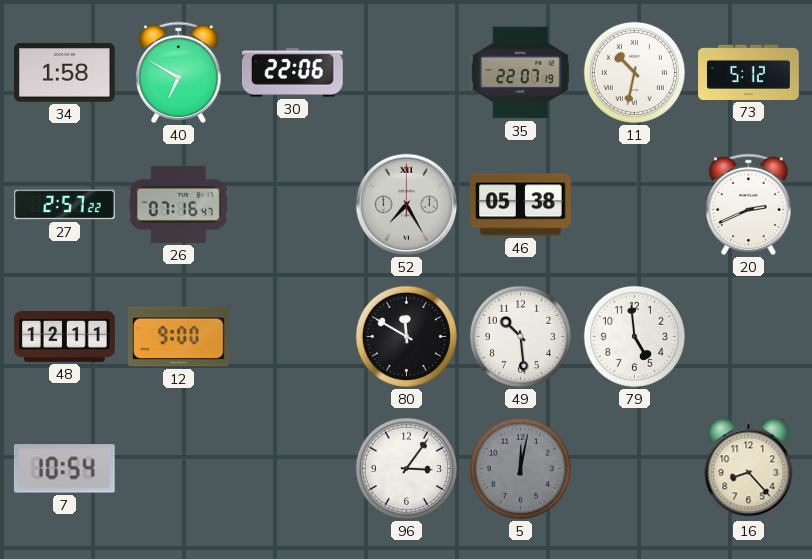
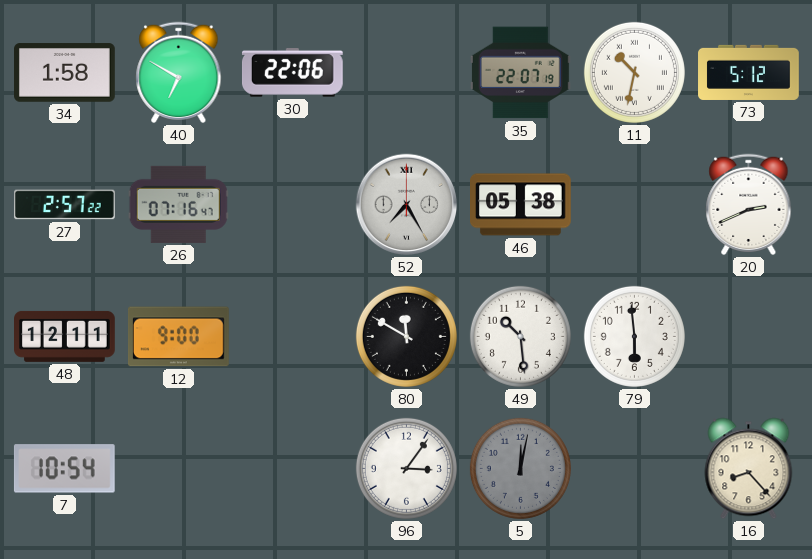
79: 4:59 -> 5:59
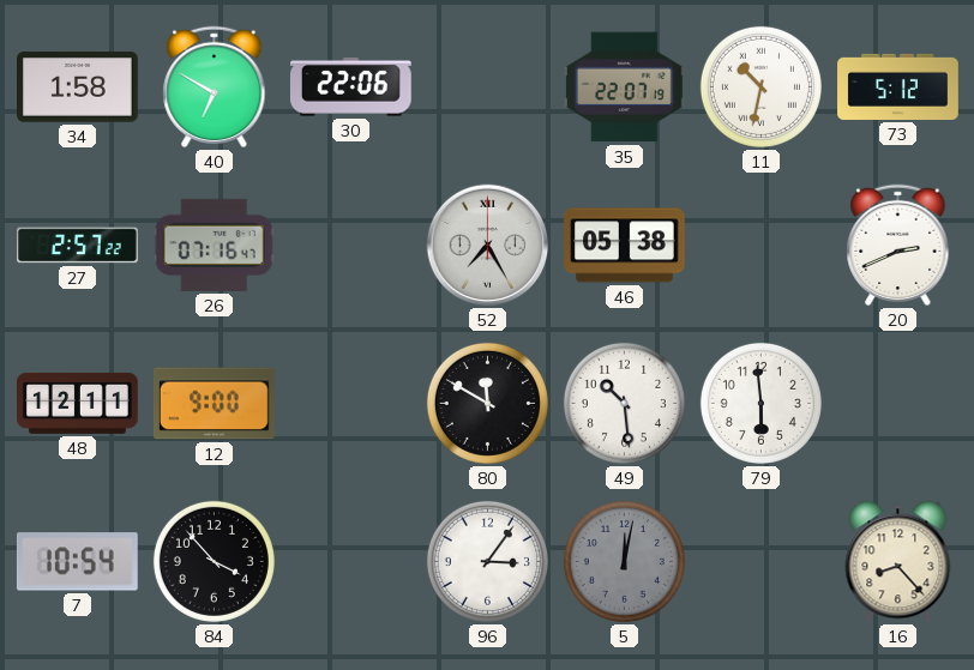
84: none -> 3:53
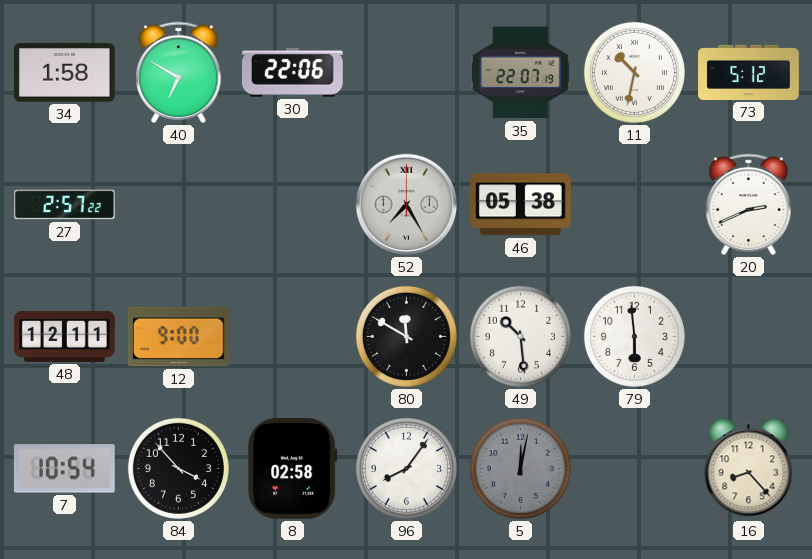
26: 07:16 -> none
8: none -> 02:58
96: 3:06 -> 8:06
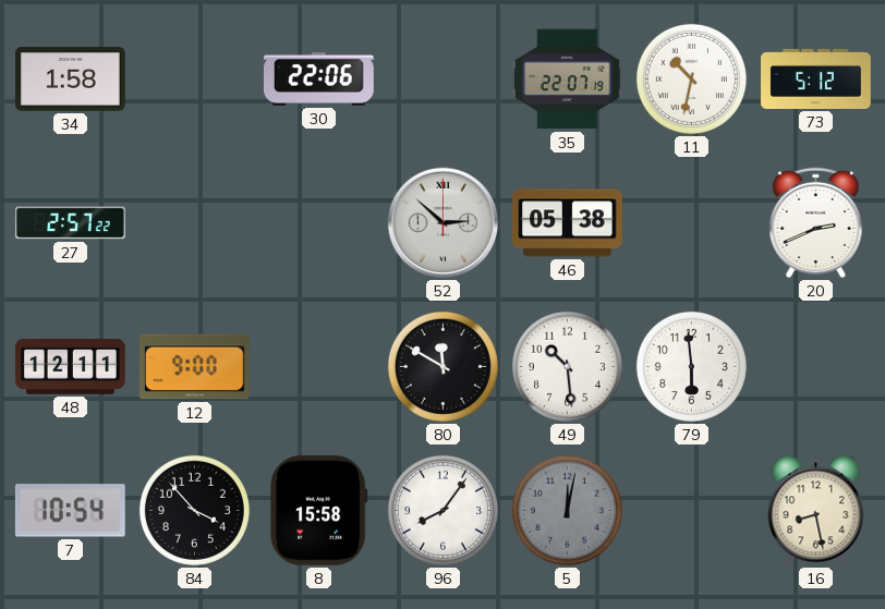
40: 6:50 -> none
52: 7:25 -> 2:52
8: 02:58 -> 15:58
16: 8:23 -> 8:28
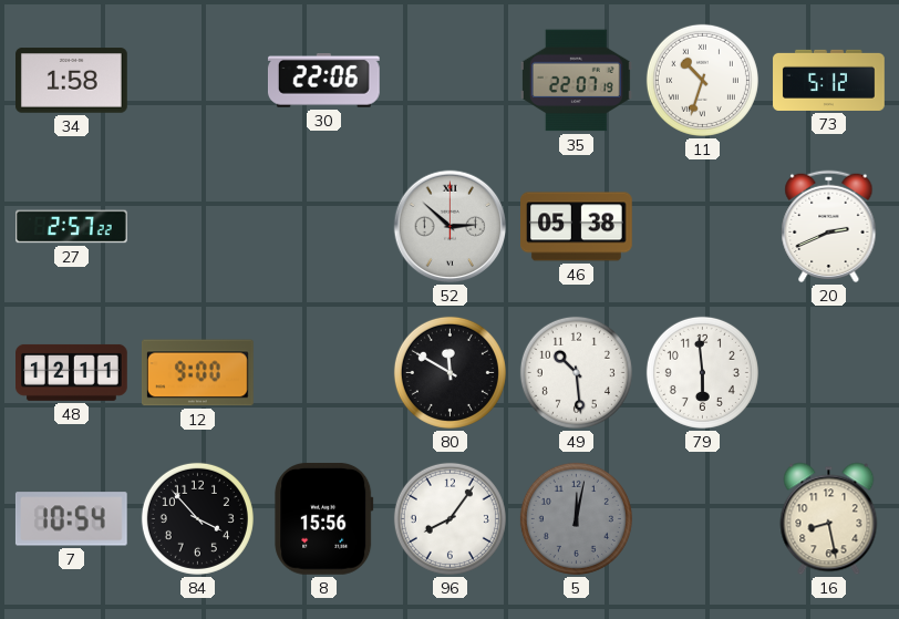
11: 10:32 -> 10:33
8: 15:58 -> 15:56
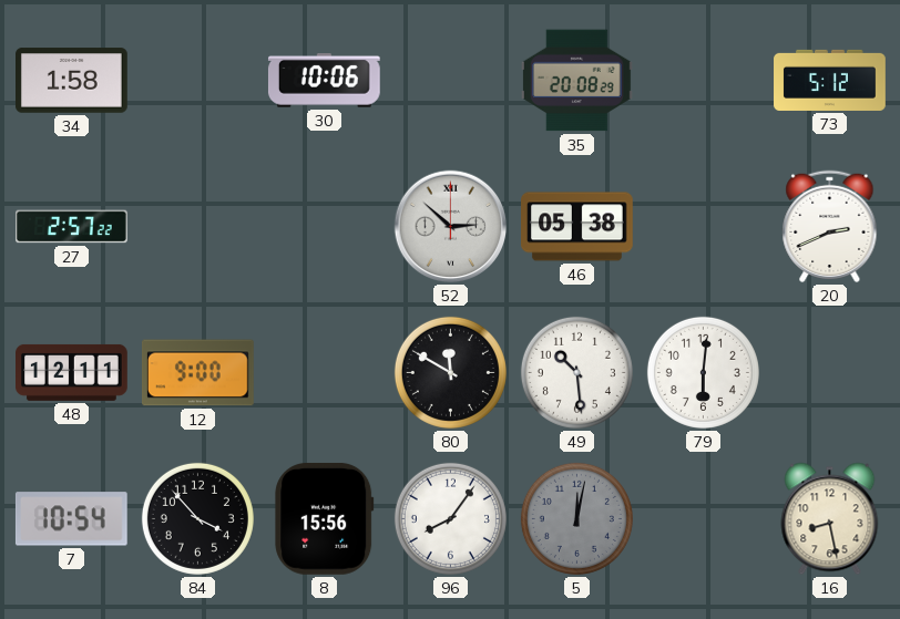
30: 22:06 -> 10:06
35: 22:07 -> 20:08
11: 10:33 -> none
79: 5:59 -> 6:01
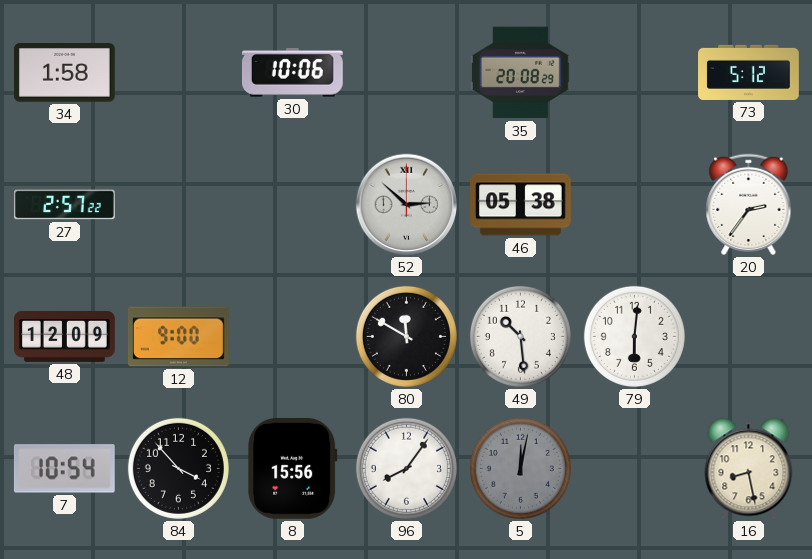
20: 2:41 -> 2:36
48: 12:11 -> 12:09
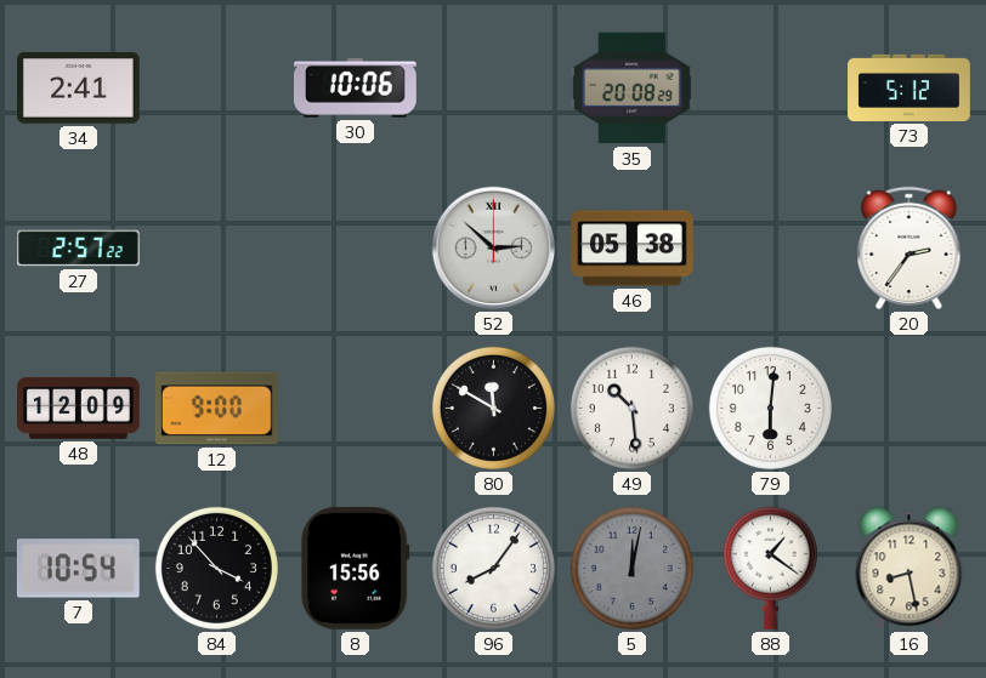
34: 1:58 -> 2:41
88: none -> 1:21
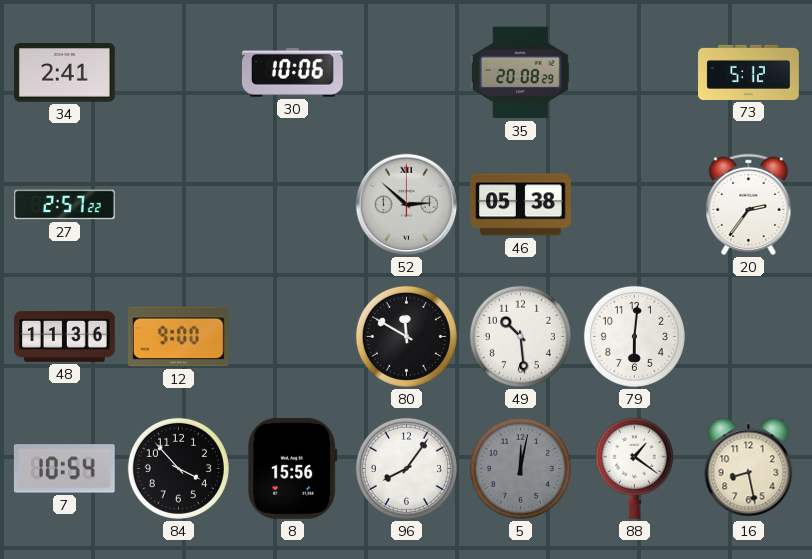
48: 12:09 -> 11:36
